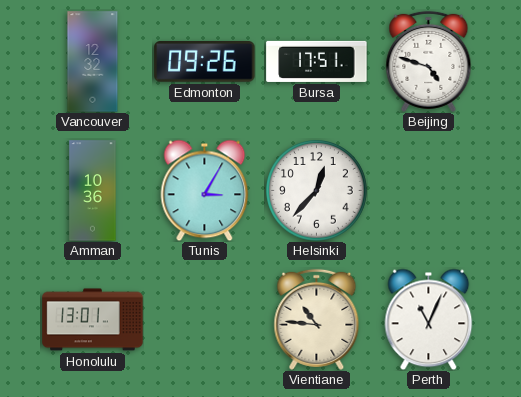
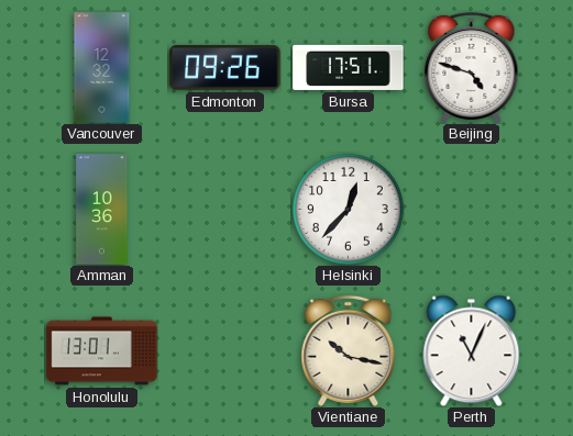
Tunis: 3:05 -> none
Vientiane: 10:46 -> 10:17
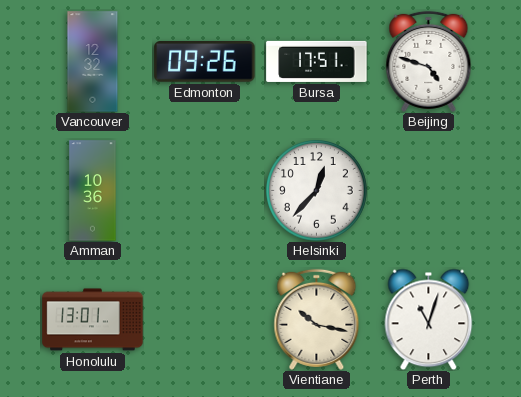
Perth: 11:04 -> 11:03
